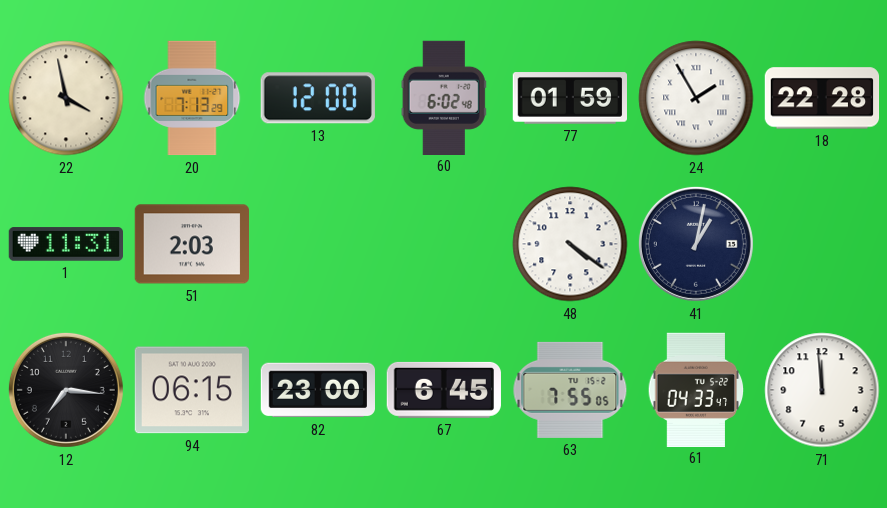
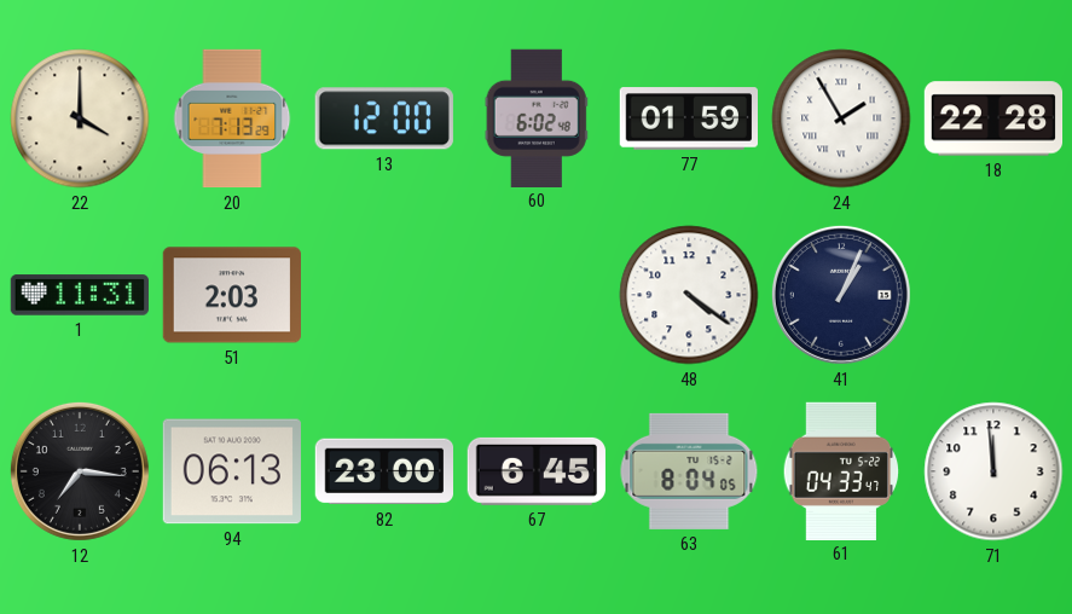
22: 3:58 -> 4:00
41: 1:02 -> 1:04
94: 06:15 -> 06:13
63: 7:55 -> 8:04
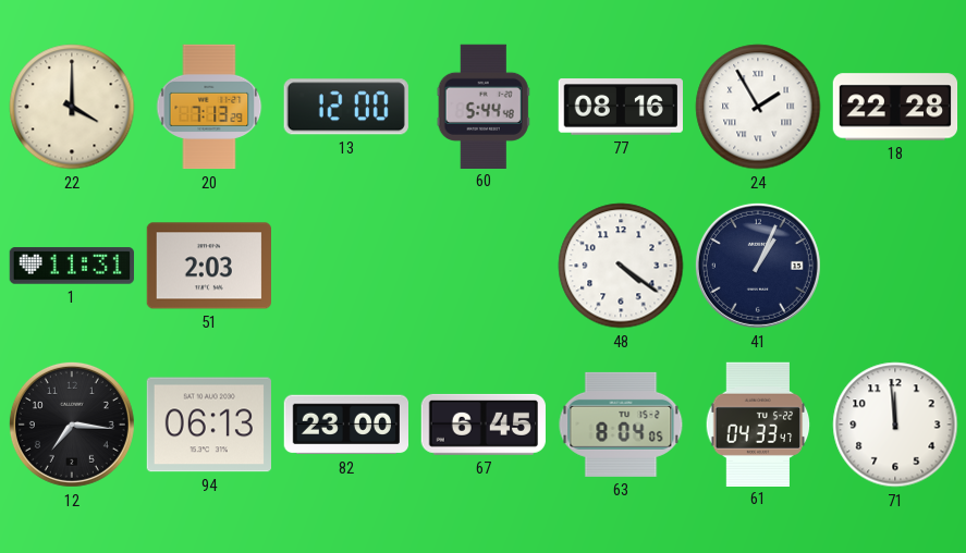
60: 6:02 -> 5:44
77: 01:59 -> 08:16
